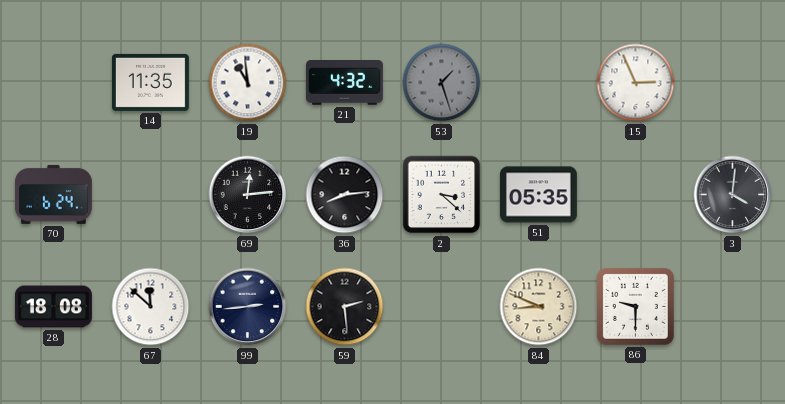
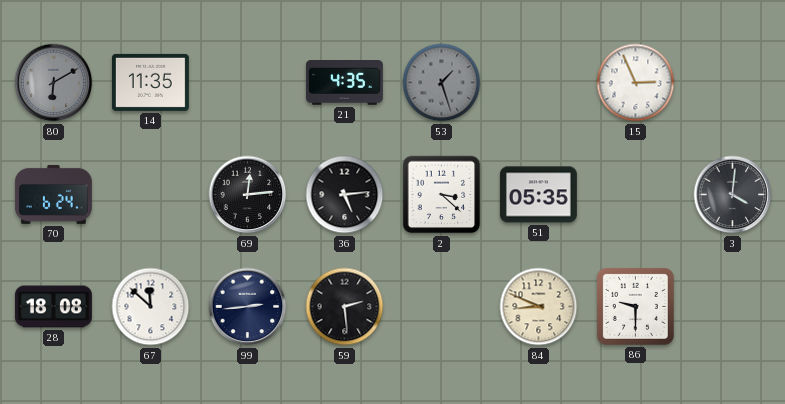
80: none -> 6:10
19: 10:59 -> none
21: 4:32 -> 4:35
36: 8:14 -> 5:14
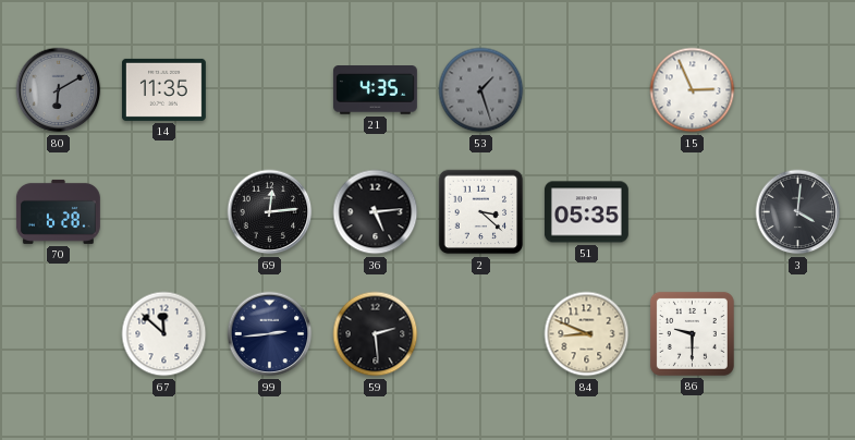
70: 6:24 -> 6:28
28: 18:08 -> none
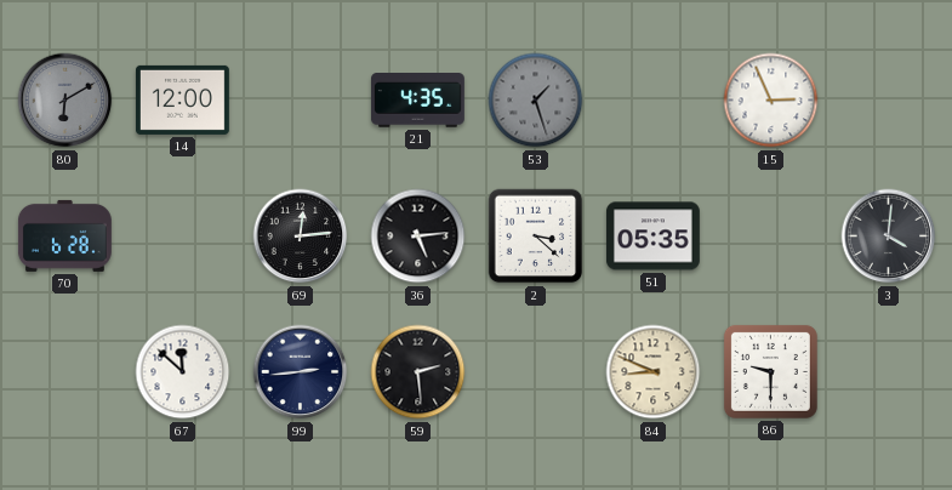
14: 11:35 -> 12:00
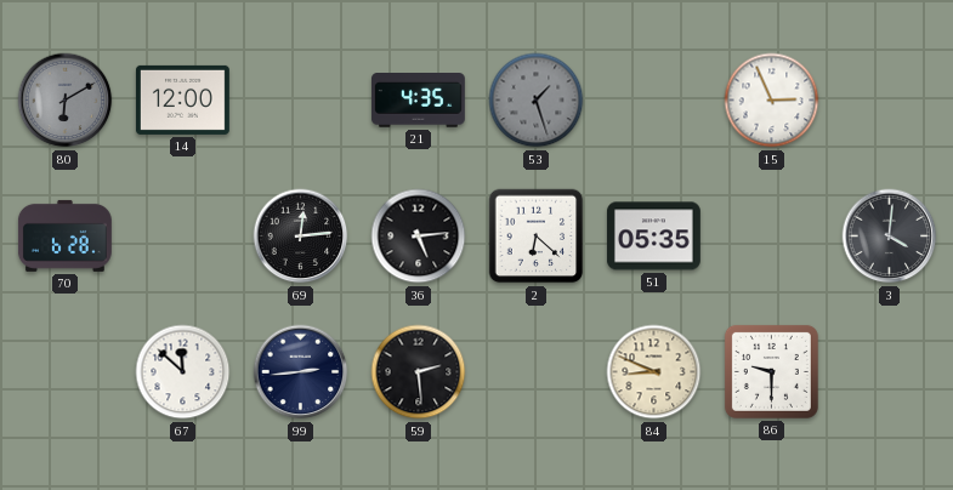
2: 3:22 -> 6:22
